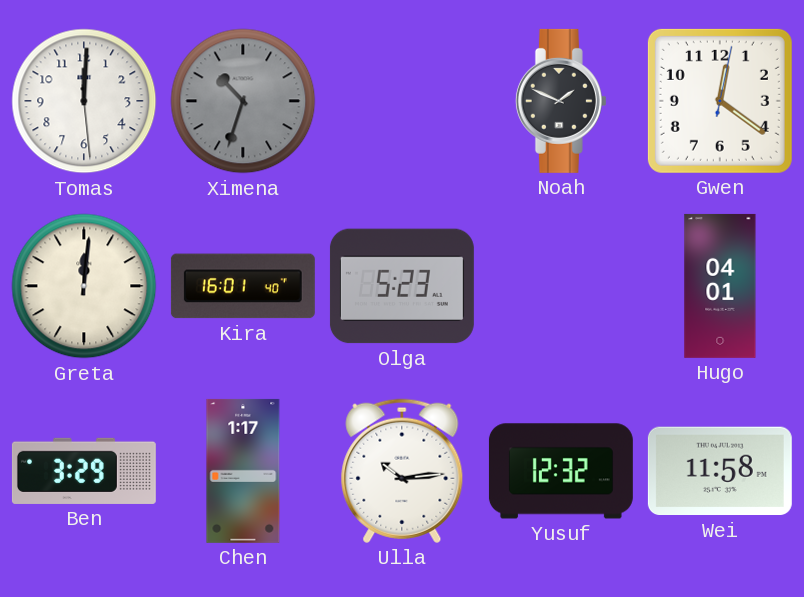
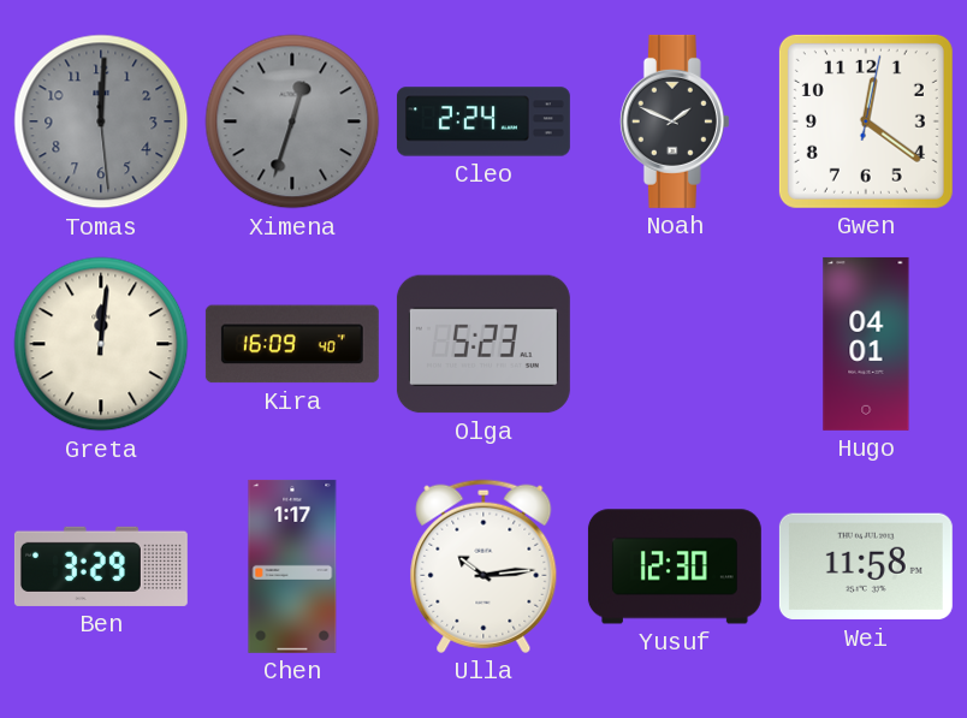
Tomas dial: white -> grey
Ximena: 10:33 -> 12:33
Cleo: none -> 2:24
Kira: 16:01 -> 16:09
Yusuf: 12:32 -> 12:30
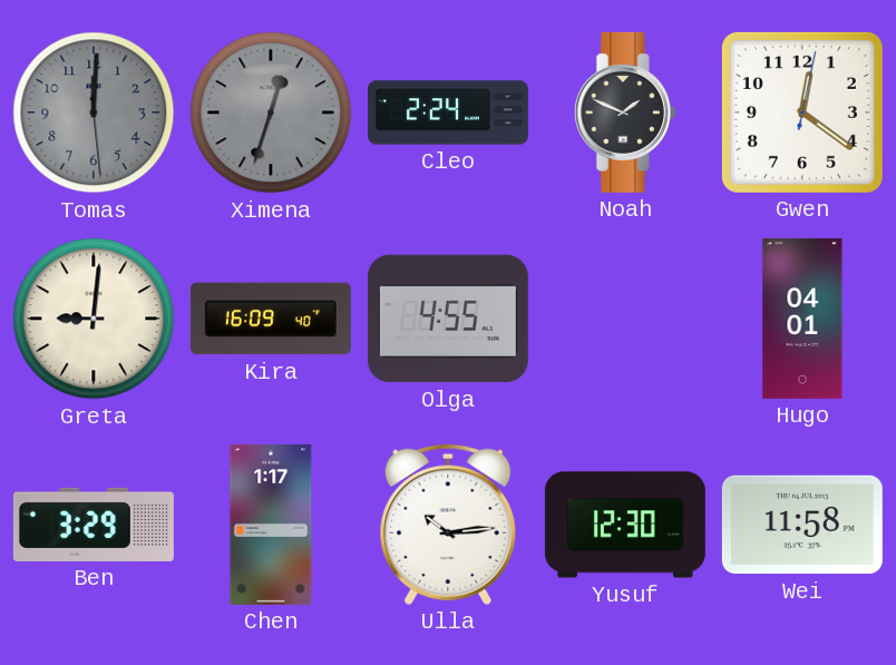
Greta: 12:01 -> 9:01
Olga: 5:23 -> 4:55
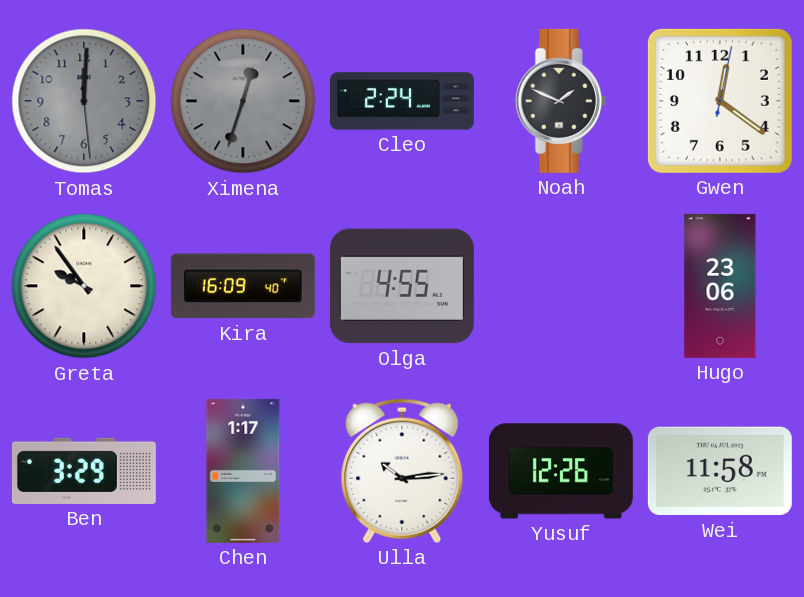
Greta: 9:01 -> 9:54
Hugo: 04:01 -> 23:06
Yusuf: 12:30 -> 12:26
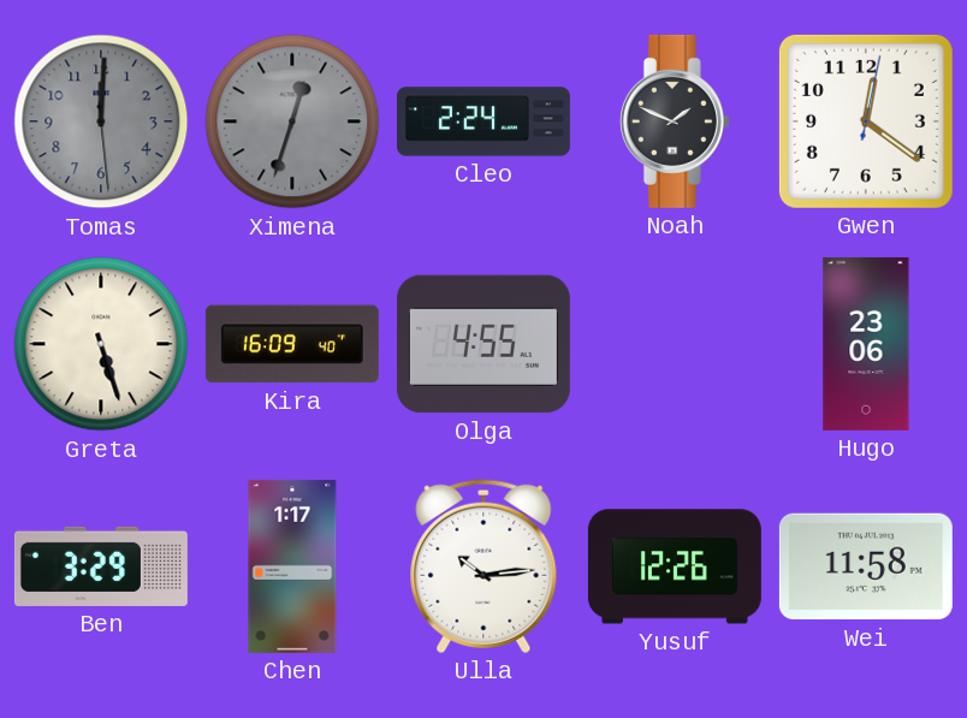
Greta: 9:54 -> 5:27
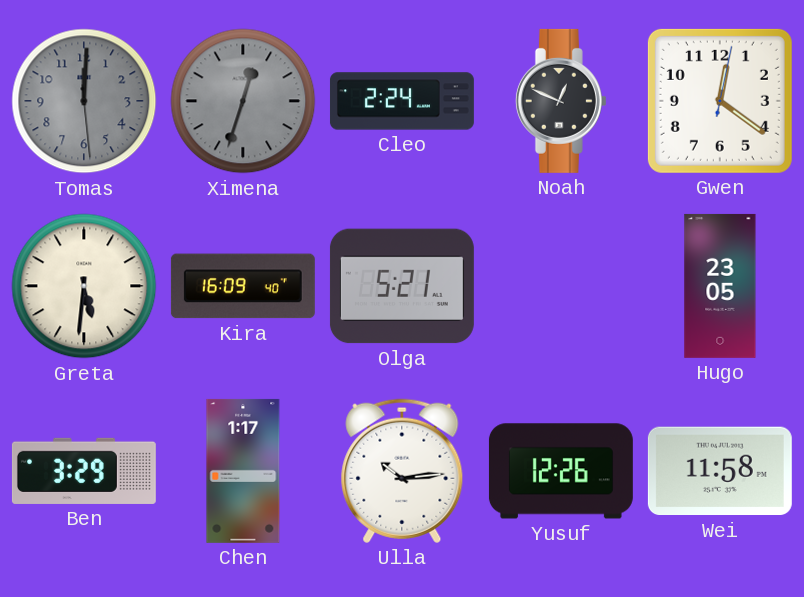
Noah: 1:49 -> 12:49
Greta: 5:27 -> 5:31
Olga: 4:55 -> 5:21
Hugo: 23:06 -> 23:05
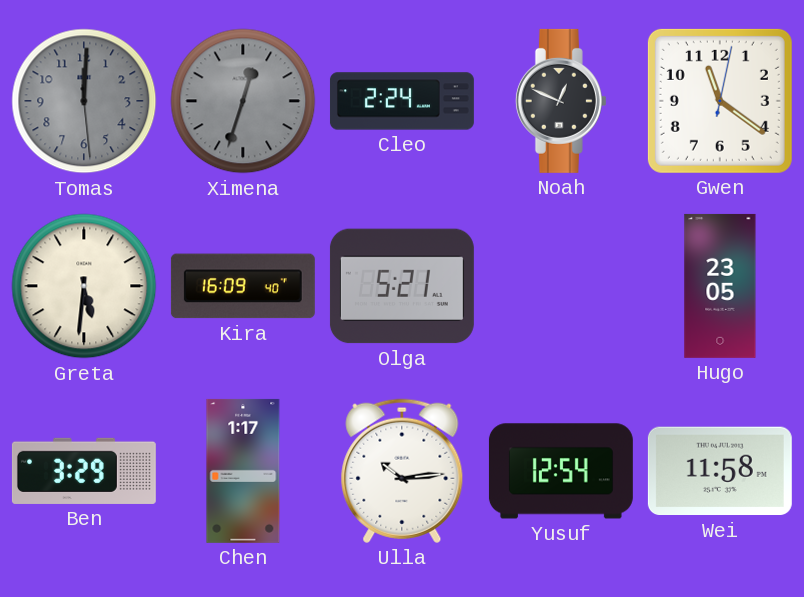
Gwen: 12:21 -> 11:21
Yusuf: 12:26 -> 12:54
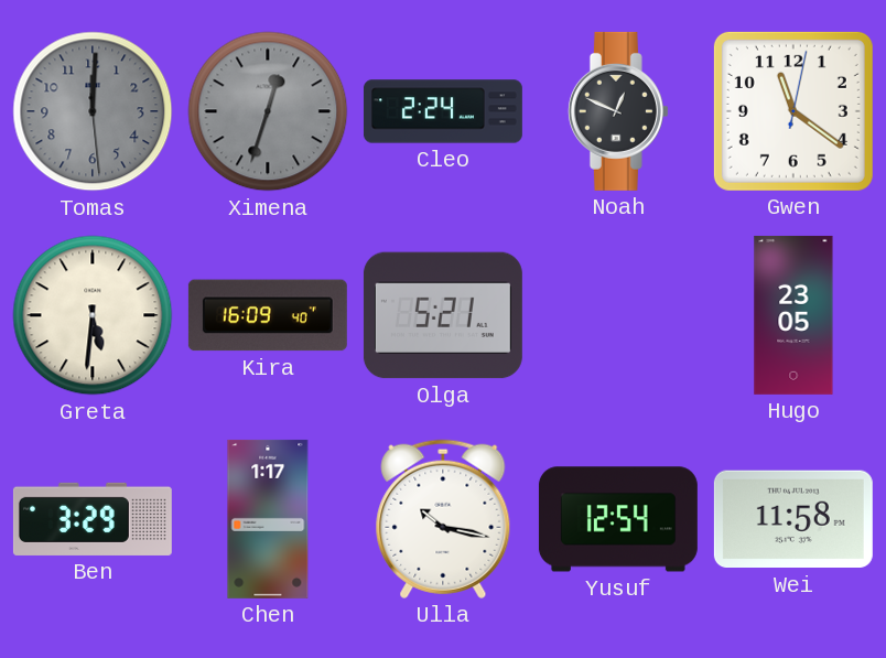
Ulla: 10:14 -> 10:17
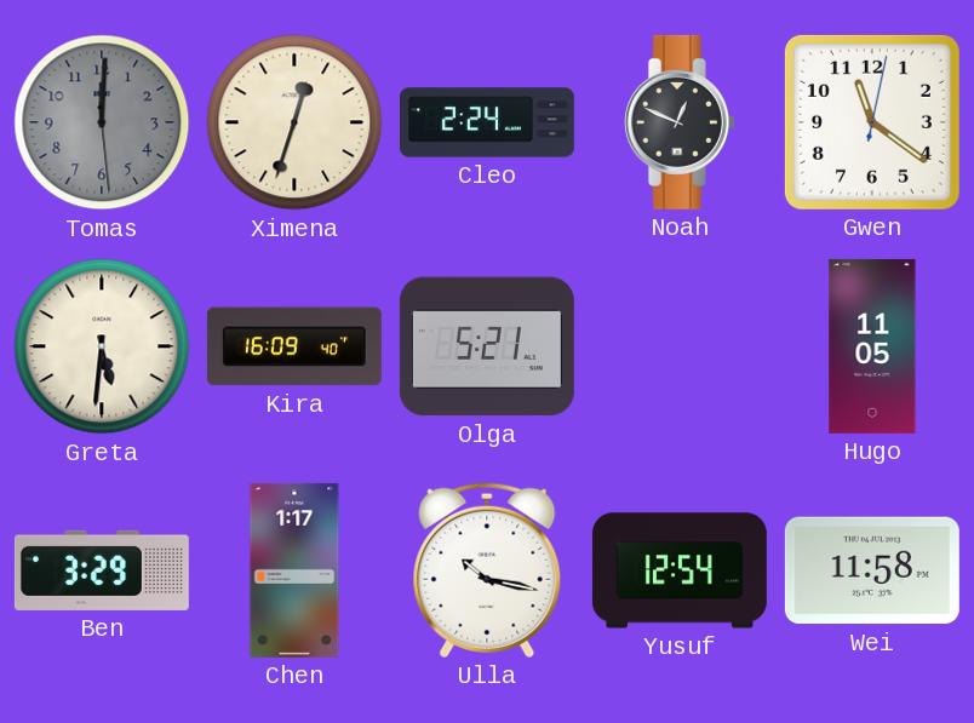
Ximena dial: grey -> cream
Hugo: 23:05 -> 11:05
